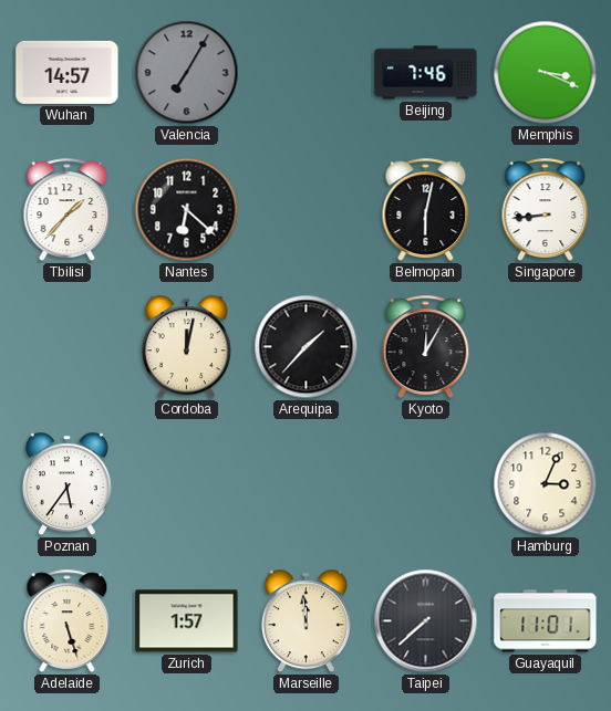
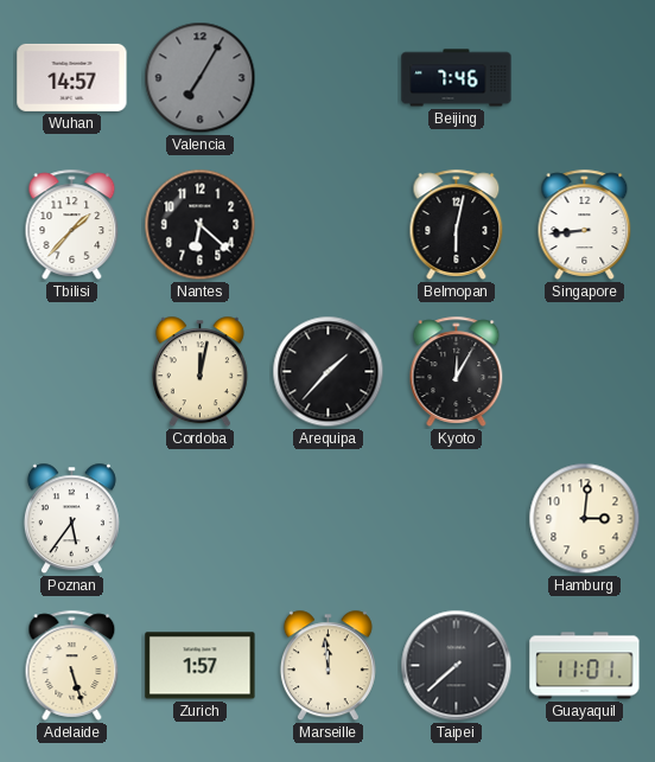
Memphis: 3:19 -> none
Hamburg: 3:04 -> 3:01
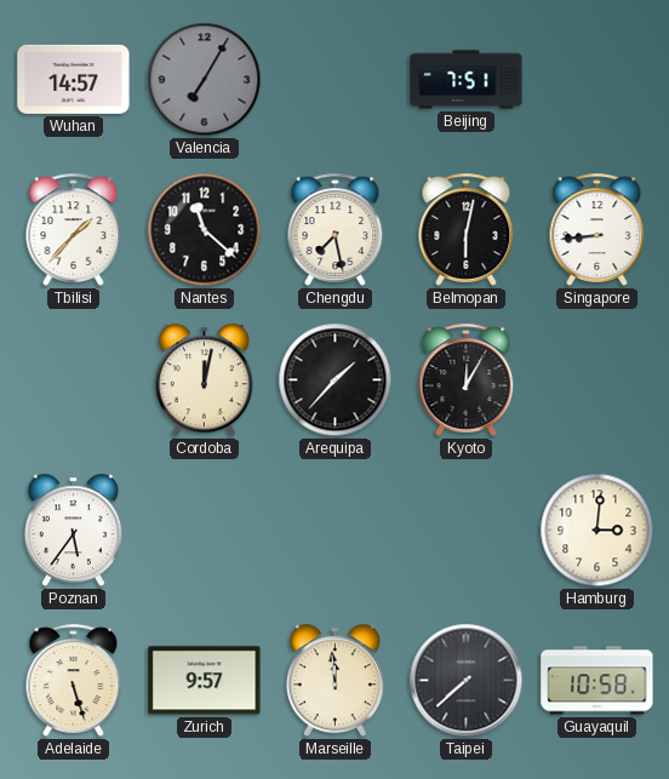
Beijing: 7:46 -> 7:51
Nantes: 6:22 -> 11:22
Chengdu: none -> 7:28
Zurich: 1:57 -> 9:57
Guayaquil: 11:01 -> 10:58
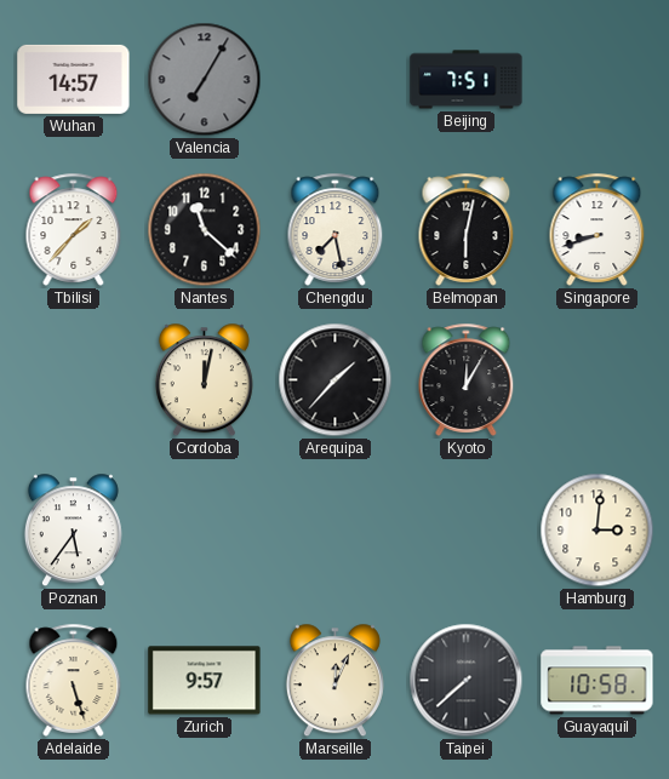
Singapore: 8:44 -> 8:42
Marseille: 11:59 -> 12:04
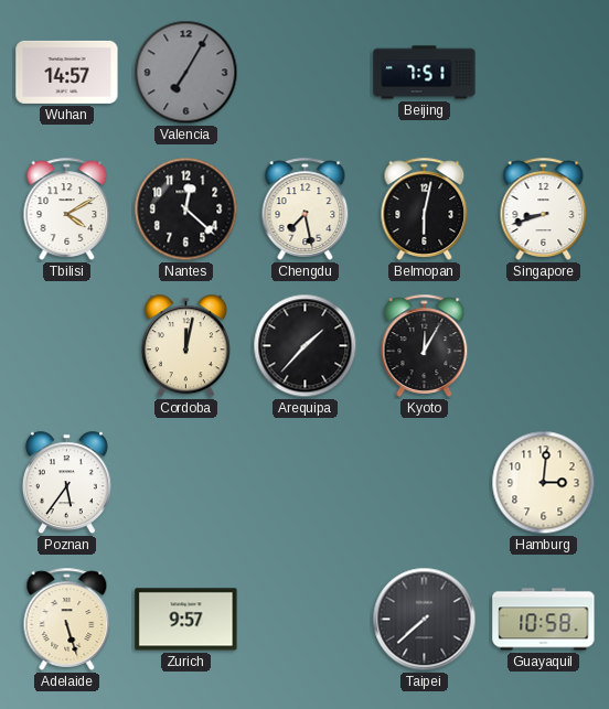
Tbilisi: 1:37 -> 4:10
Nantes: 11:22 -> 12:22
Marseille: 12:04 -> none
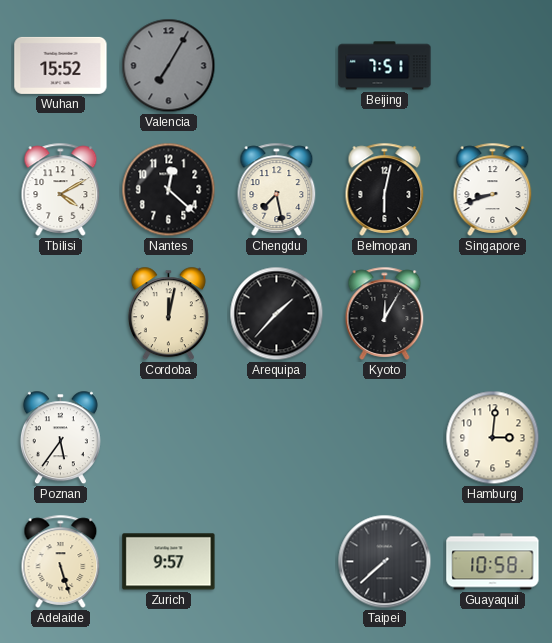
Wuhan: 14:57 -> 15:52
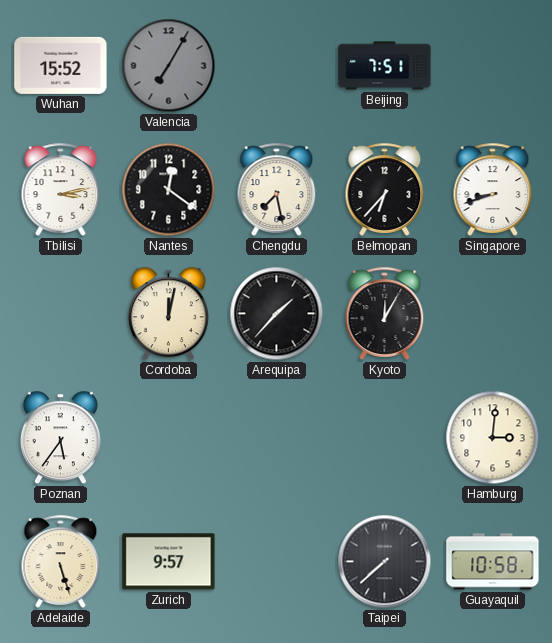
Tbilisi: 4:10 -> 3:13
Nantes: 12:22 -> 12:21
Belmopan: 6:02 -> 6:37
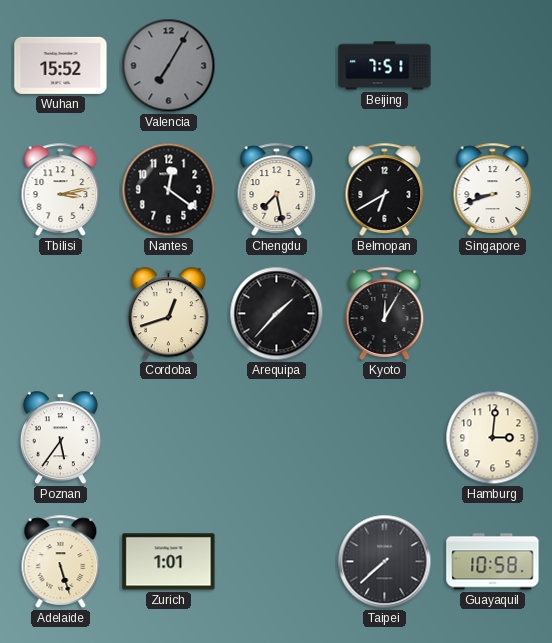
Belmopan: 6:37 -> 6:40
Cordoba: 12:02 -> 12:42
Zurich: 9:57 -> 1:01
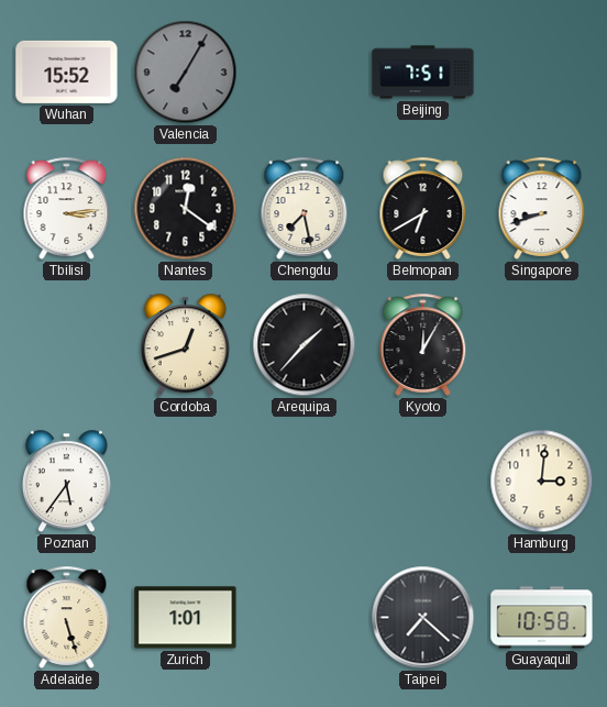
Tbilisi: 3:13 -> 3:14
Taipei: 7:38 -> 7:22
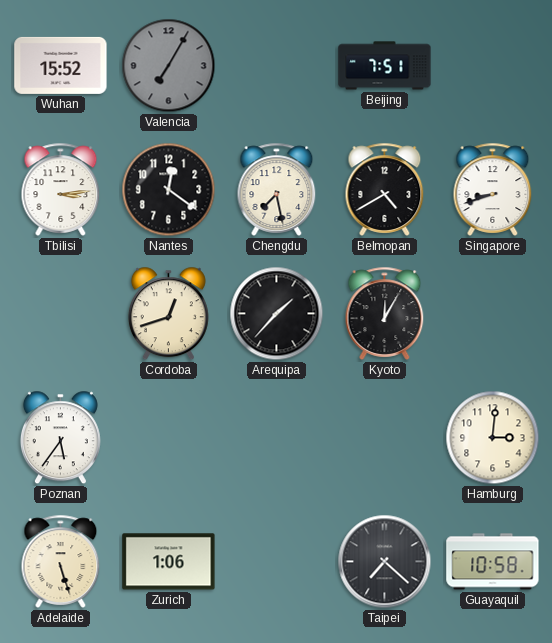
Belmopan: 6:40 -> 4:40
Zurich: 1:01 -> 1:06
